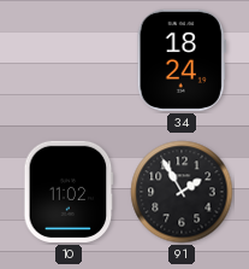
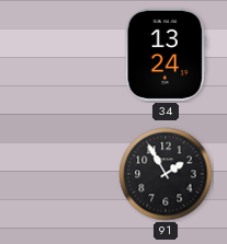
34: 18:24 -> 13:24
10: 11:02 -> none
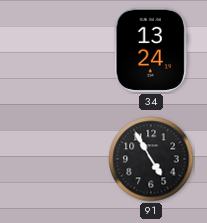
91: 1:55 -> 4:55
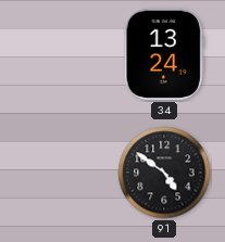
91: 4:55 -> 4:51
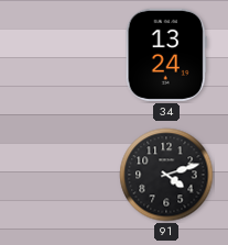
91: 4:51 -> 4:12
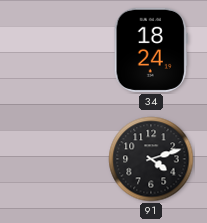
34: 13:24 -> 18:24
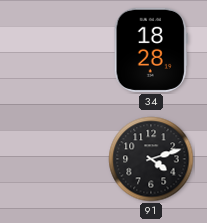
34: 18:24 -> 18:28
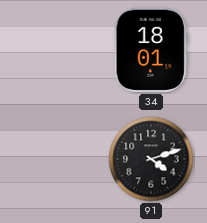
34: 18:28 -> 18:01
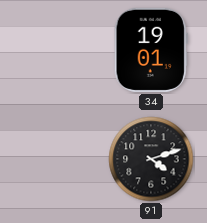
34: 18:01 -> 19:01
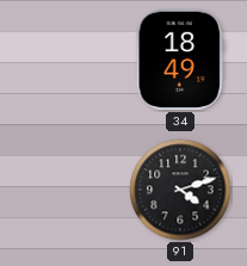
34: 19:01 -> 18:49
